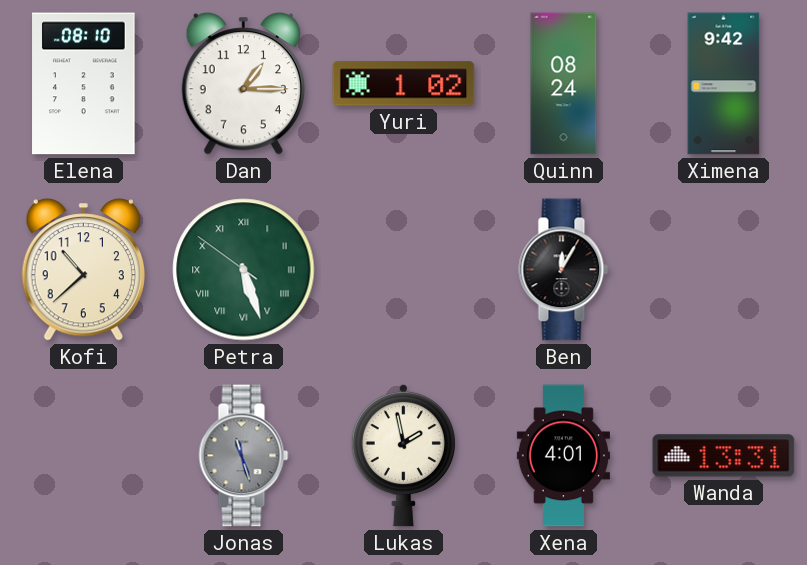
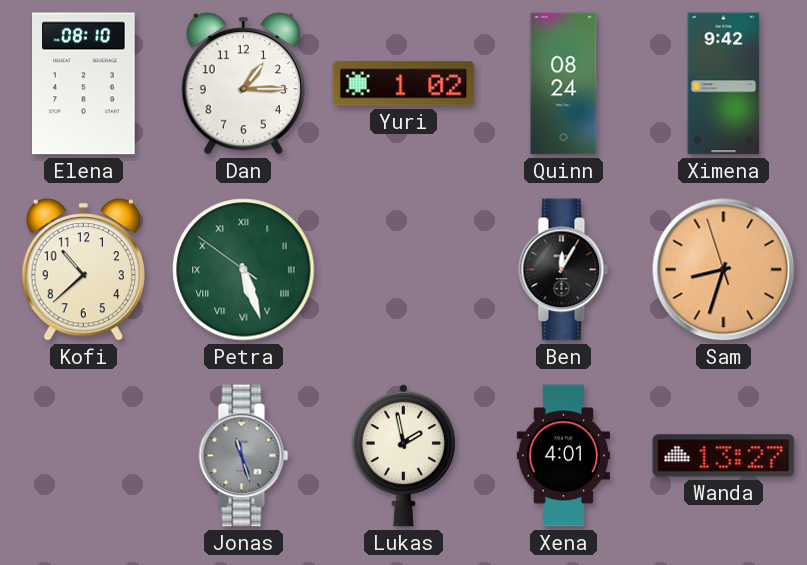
Sam: none -> 8:32
Wanda: 13:31 -> 13:27
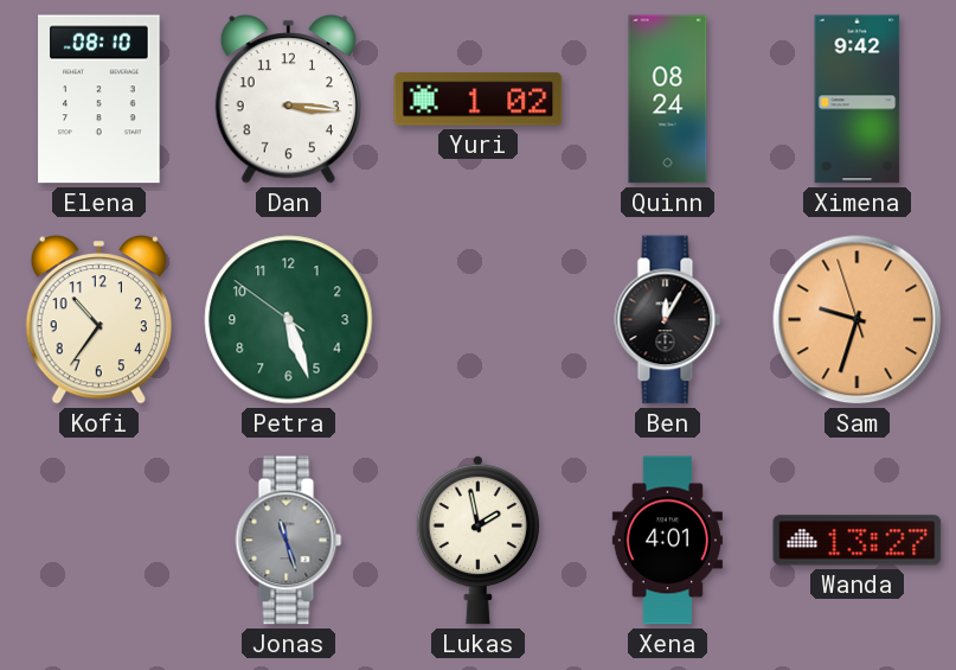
Dan: 1:15 -> 3:16
Kofi: 10:38 -> 10:36
Petra numerals: Roman -> Arabic
Sam: 8:32 -> 9:32
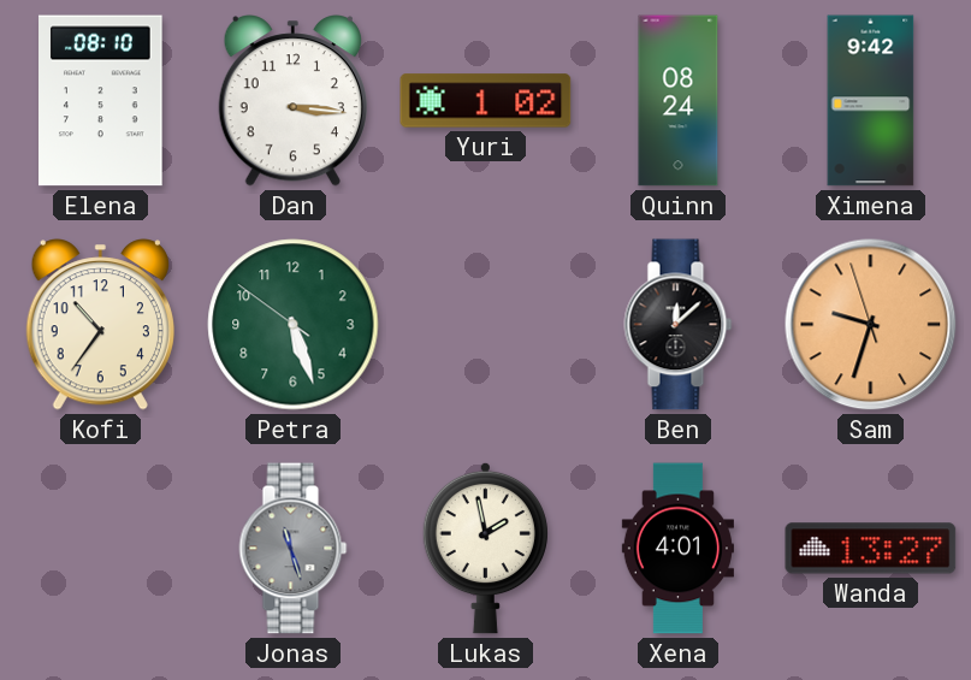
Ben: 12:05 -> 12:08
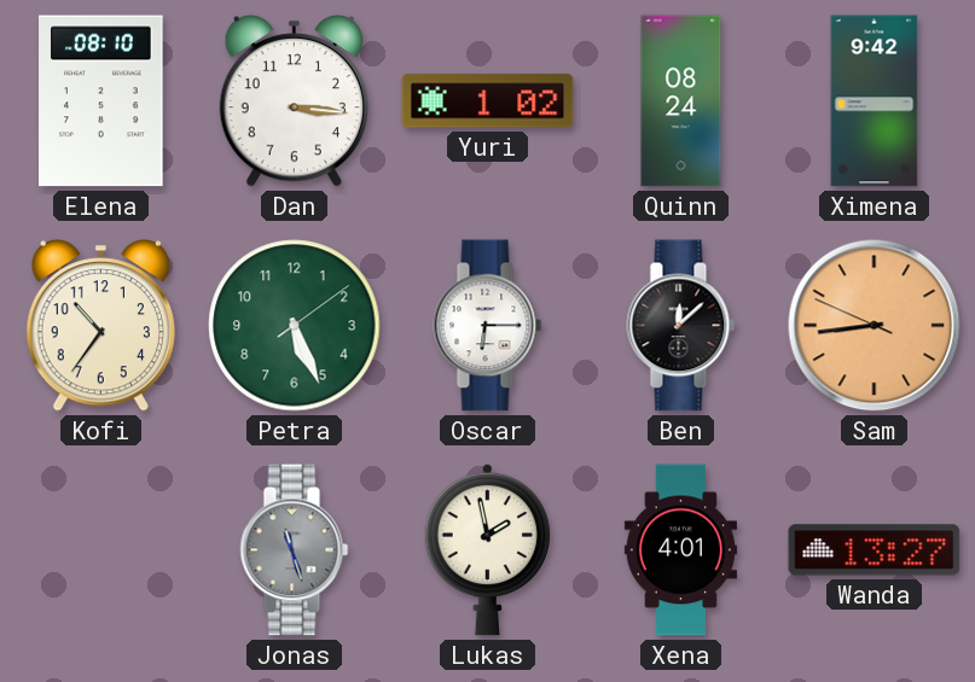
Petra: 5:26:51 -> 5:26:09
Oscar: none -> 6:15
Sam: 9:32 -> 8:43
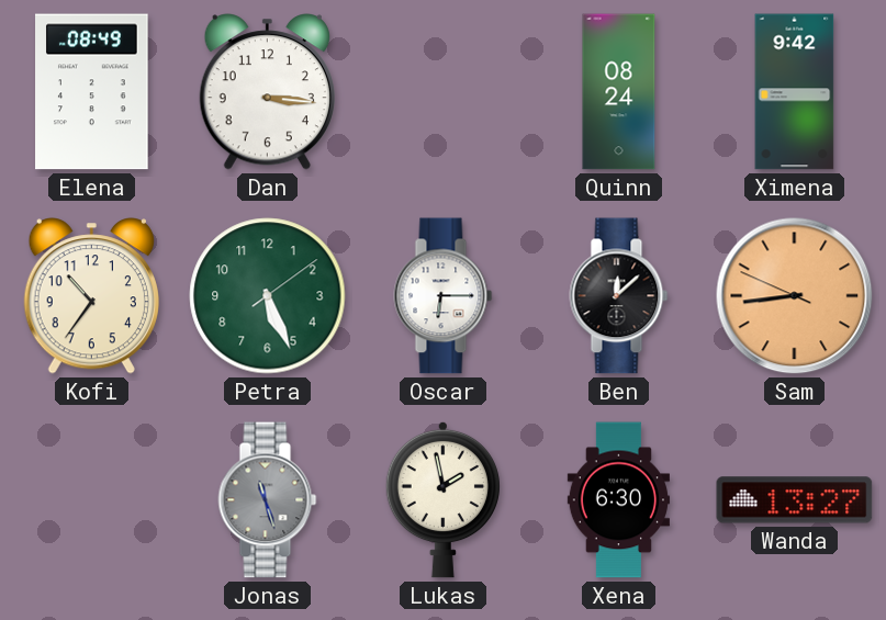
Elena: 08:10 -> 08:49
Yuri: 1:02 -> none
Xena: 4:01 -> 6:30
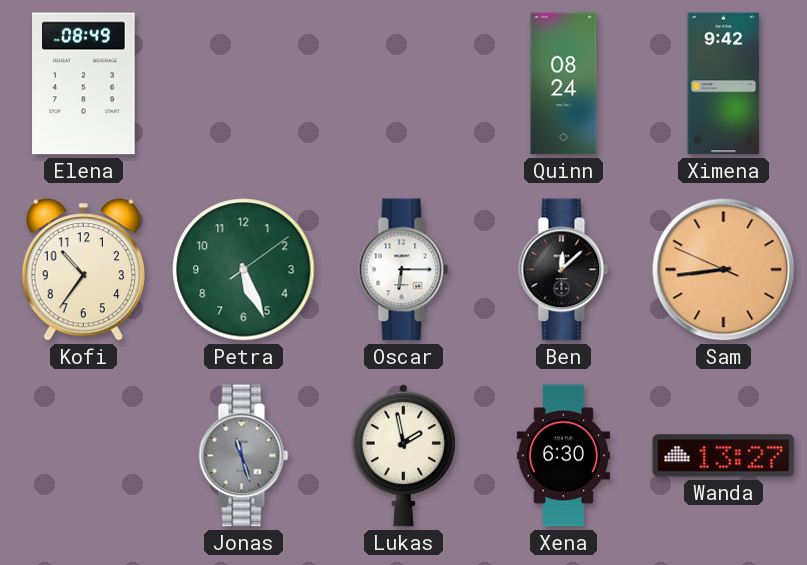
Dan: 3:16 -> none
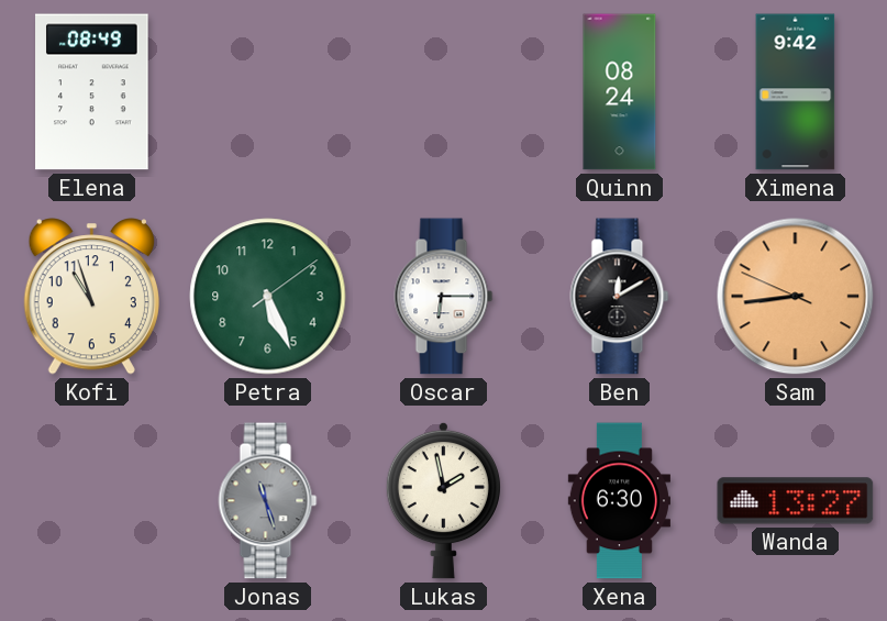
Kofi: 10:36 -> 10:57
Ben: 12:08 -> 12:10
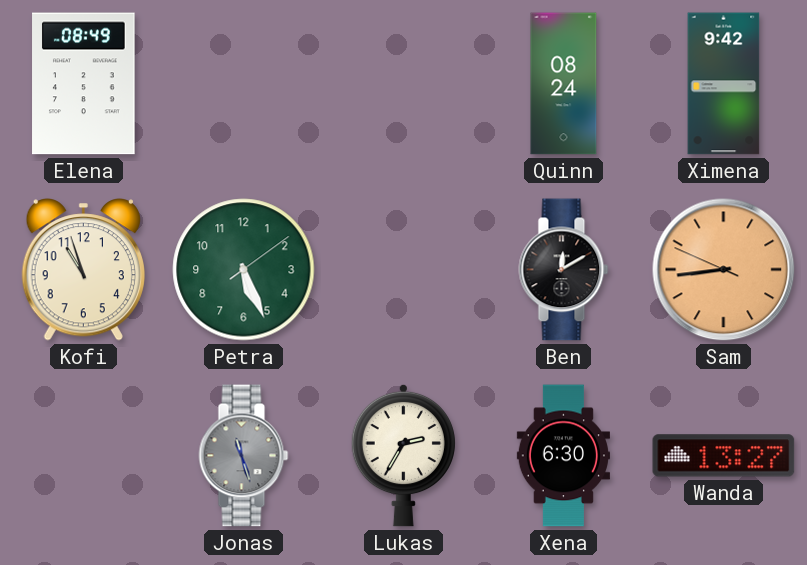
Oscar: 6:15 -> none
Lukas: 1:58 -> 2:35
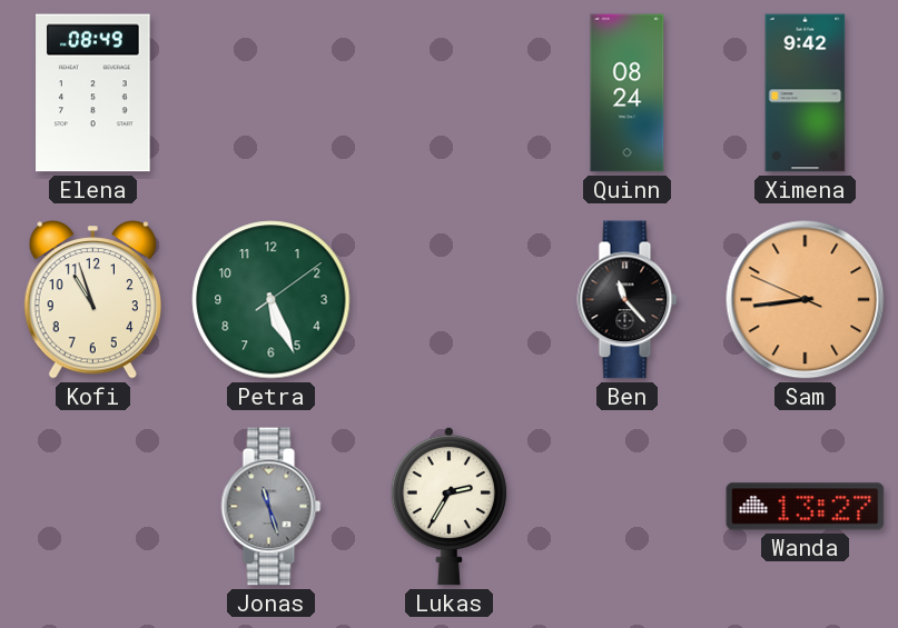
Ben: 12:10 -> 11:23
Xena: 6:30 -> none
